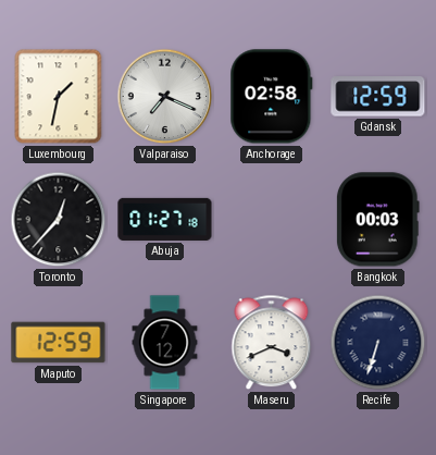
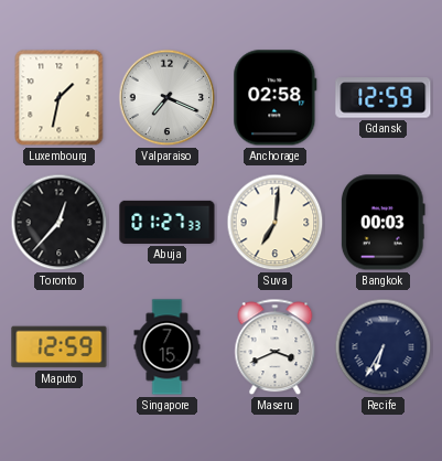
Abuja: 01:27:18 -> 01:27:33
Suva: none -> 7:01
Singapore: 7:12 -> 7:15
Recife: 6:33 -> 6:35
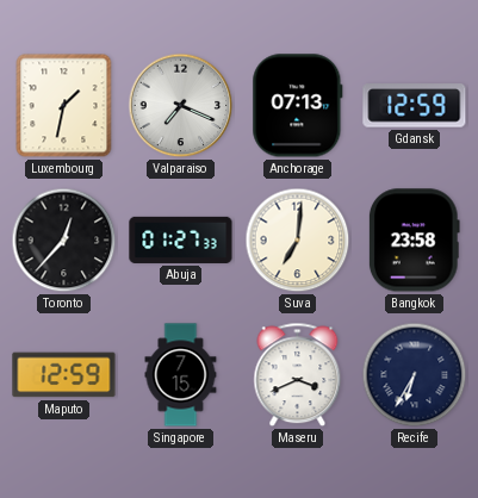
Anchorage: 02:58 -> 07:13
Bangkok: 00:03 -> 23:58
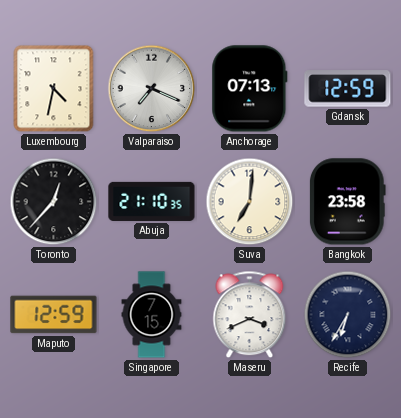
Luxembourg: 1:32 -> 4:32
Abuja: 01:27 -> 21:10
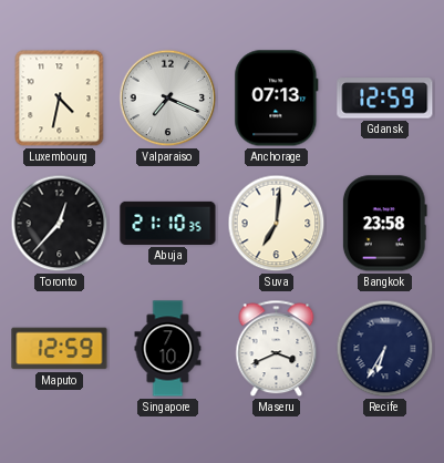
Singapore: 7:15 -> 7:10
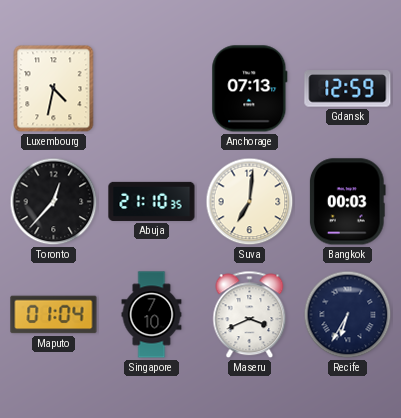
Valparaiso: 7:19 -> none
Bangkok: 23:58 -> 00:03
Maputo: 12:59 -> 01:04
